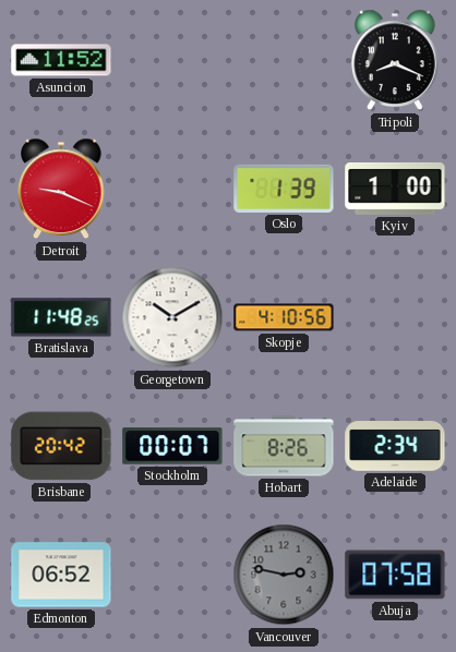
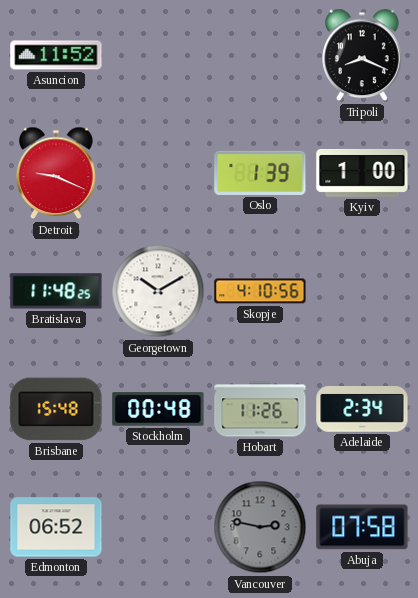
Brisbane: 20:42 -> 15:48
Stockholm: 00:07 -> 00:48
Hobart: 8:26 -> 11:26
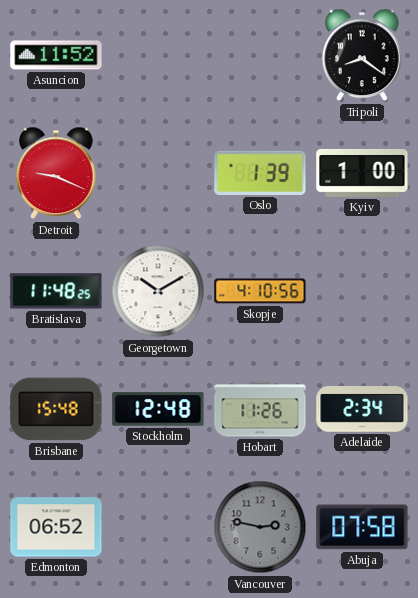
Tripoli: 8:19 -> 8:21
Stockholm: 00:48 -> 12:48
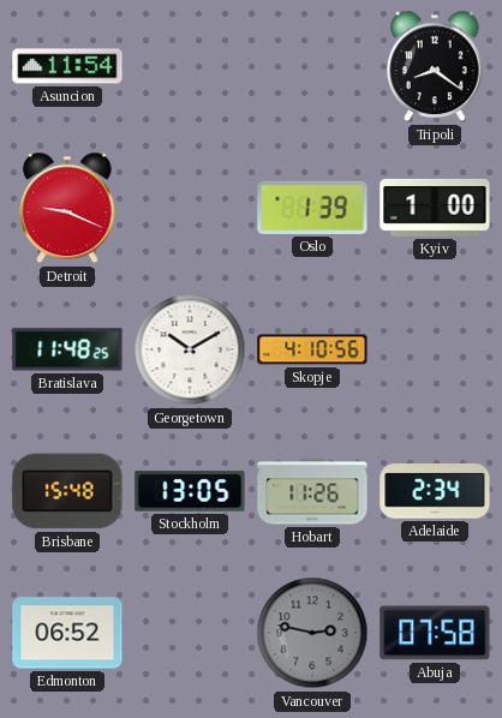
Asuncion: 11:52 -> 11:54
Stockholm: 12:48 -> 13:05
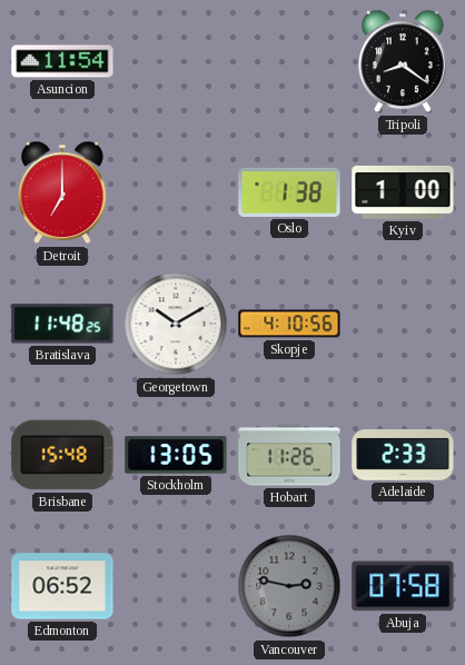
Detroit: 9:19 -> 7:00
Oslo: 1:39 -> 1:38
Adelaide: 2:34 -> 2:33
